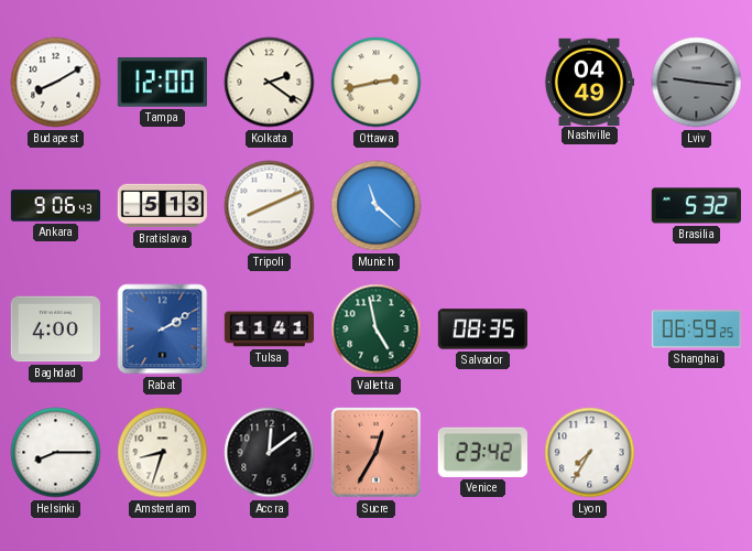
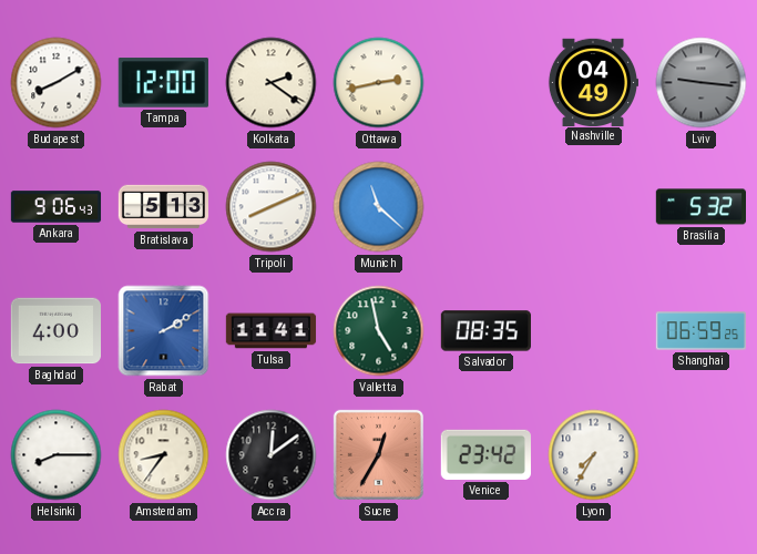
Amsterdam: 8:33 -> 8:36
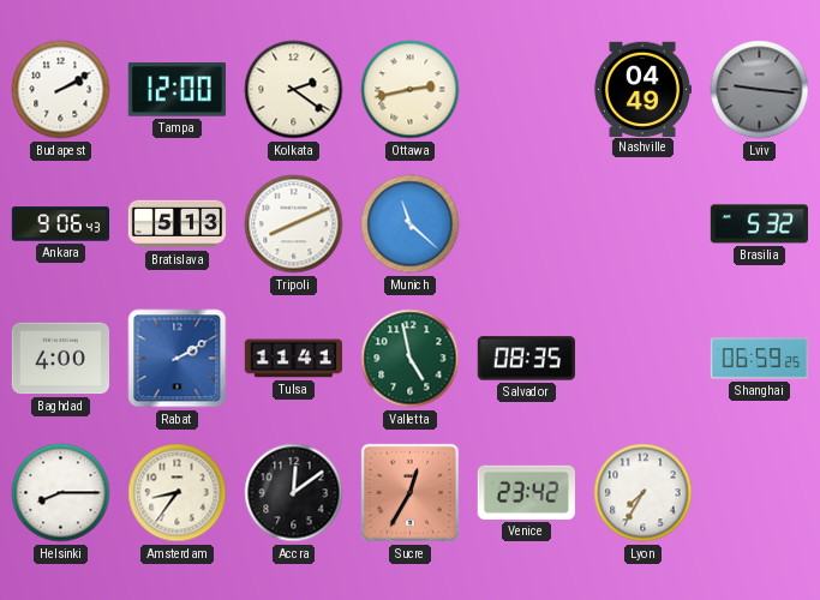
Budapest: 8:10 -> 2:10
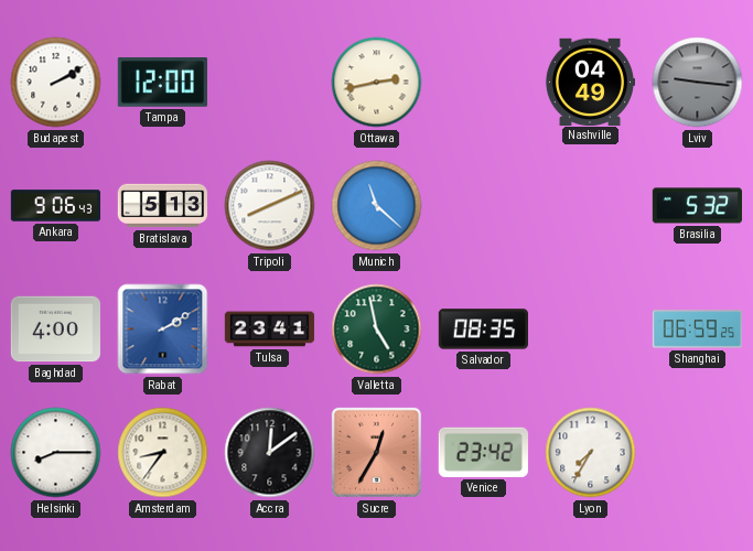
Kolkata: 2:21 -> none
Tulsa: 11:41 -> 23:41
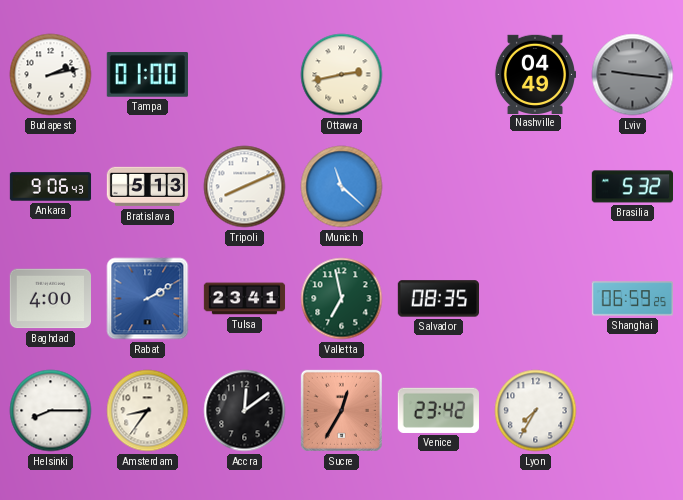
Budapest: 2:10 -> 2:13
Tampa: 12:00 -> 01:00
Valletta: 4:58 -> 6:58
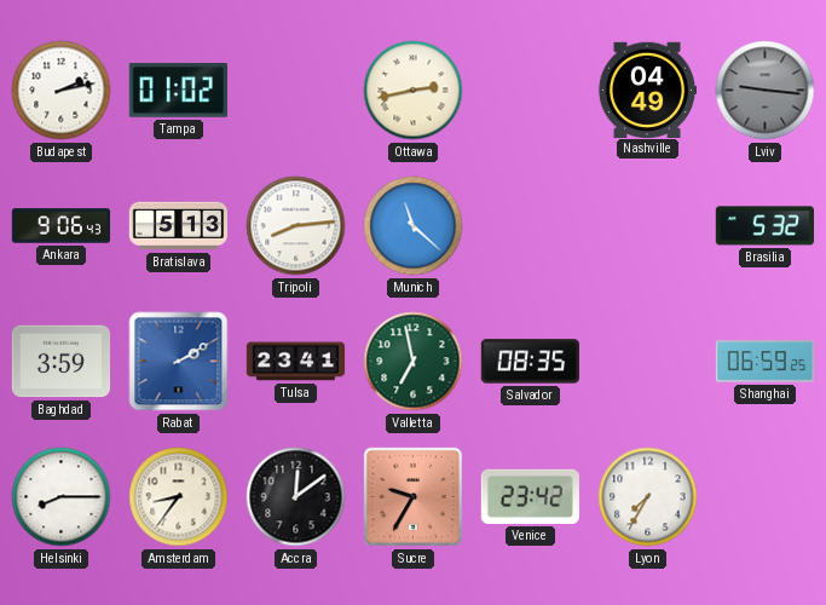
Tampa: 01:00 -> 01:02
Tripoli: 8:11 -> 8:14
Baghdad: 4:00 -> 3:59
Sucre: 12:35 -> 9:35
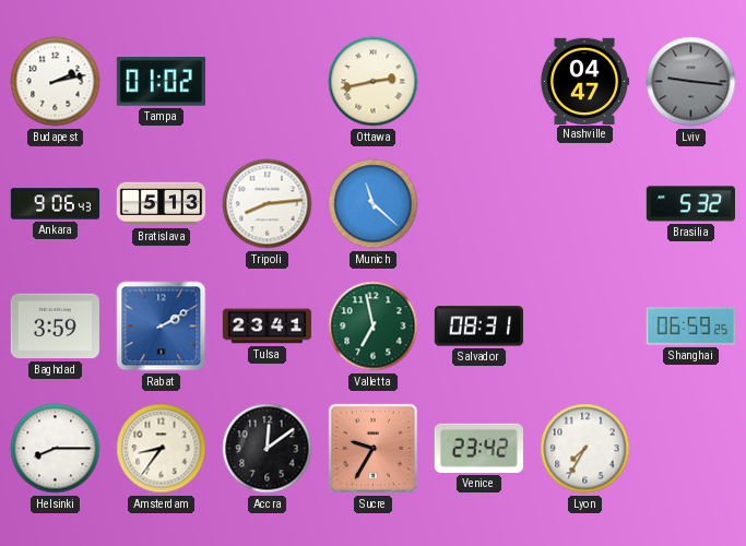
Nashville: 04:49 -> 04:47
Salvador: 08:35 -> 08:31
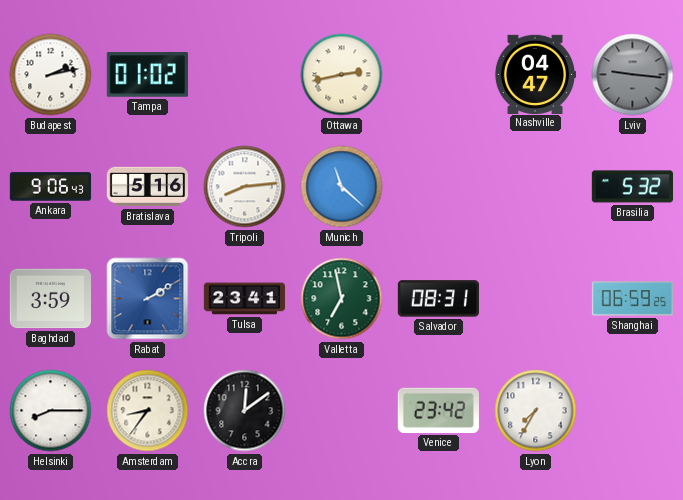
Bratislava: 5:13 -> 5:16
Sucre: 9:35 -> none
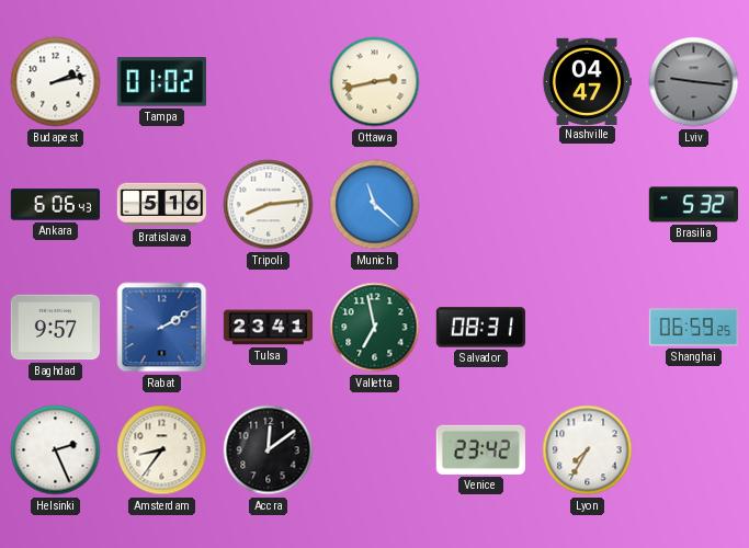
Ankara: 9:06 -> 6:06
Baghdad: 3:59 -> 9:57
Helsinki: 8:15 -> 2:26
